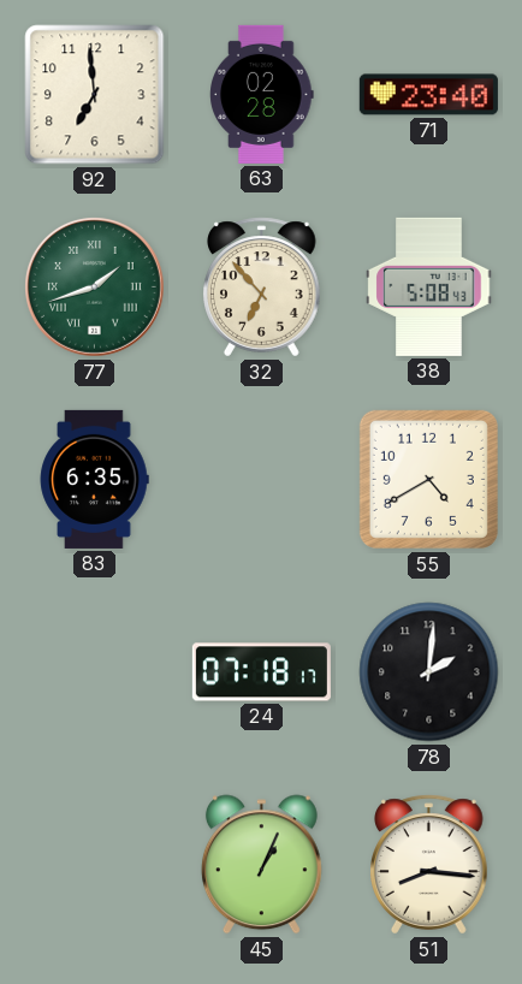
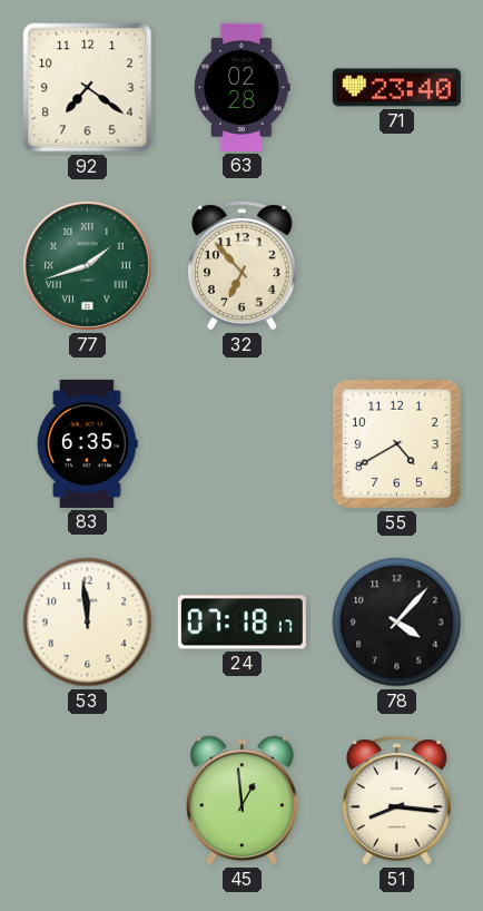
92: 6:59 -> 7:21
38: 5:08 -> none
53: none -> 11:59
78: 2:01 -> 4:07
45: 1:04 -> 12:59
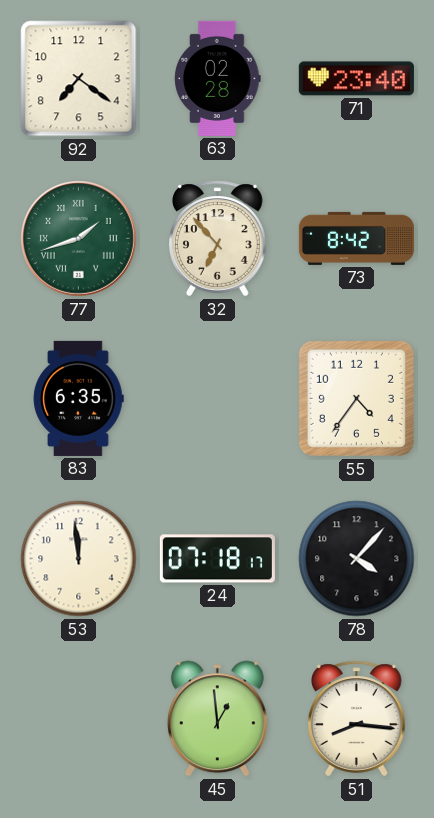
73: none -> 8:42
55: 4:40 -> 4:36
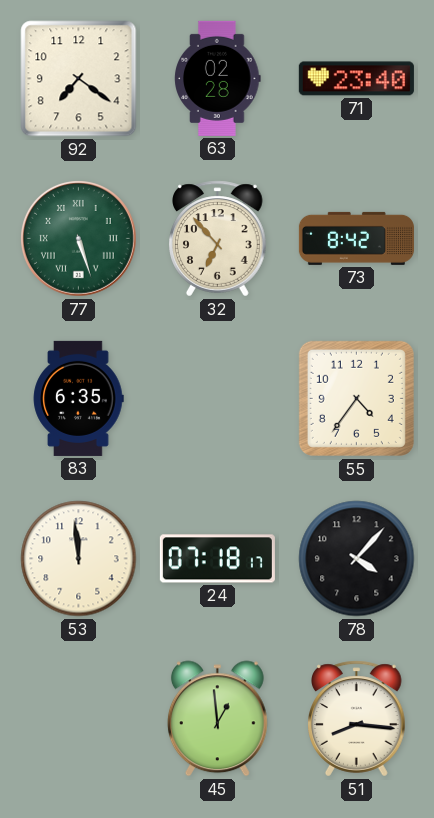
77: 1:42 -> 5:27
